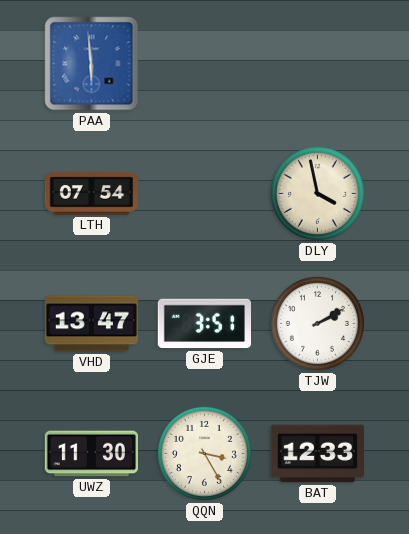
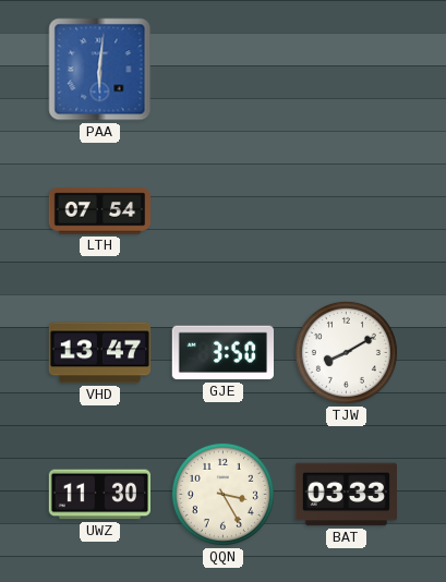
PAA: 5:59 -> 6:01
DLY: 3:58 -> none
GJE: 3:51 -> 3:50
TJW: 2:10 -> 8:10
BAT: 12:33 -> 03:33
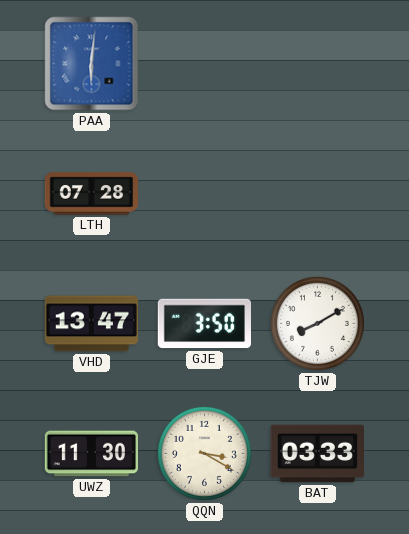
LTH: 07:54 -> 07:28
QQN: 3:25 -> 3:20
